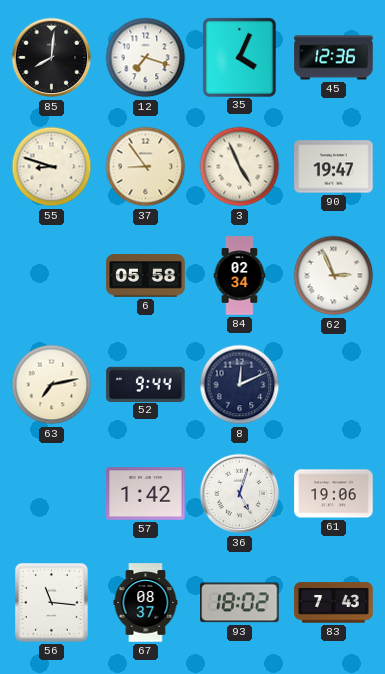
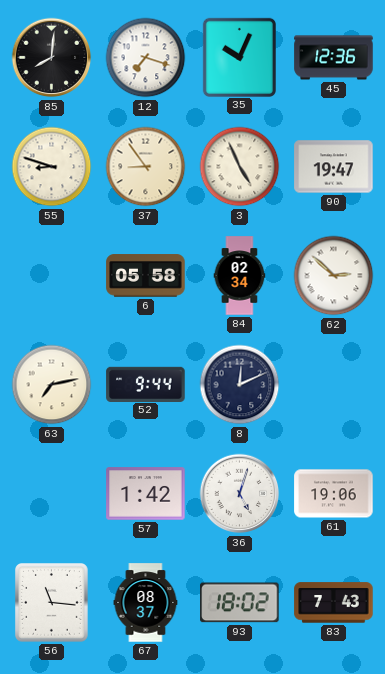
35: 4:04 -> 10:04
62: 2:56 -> 2:52
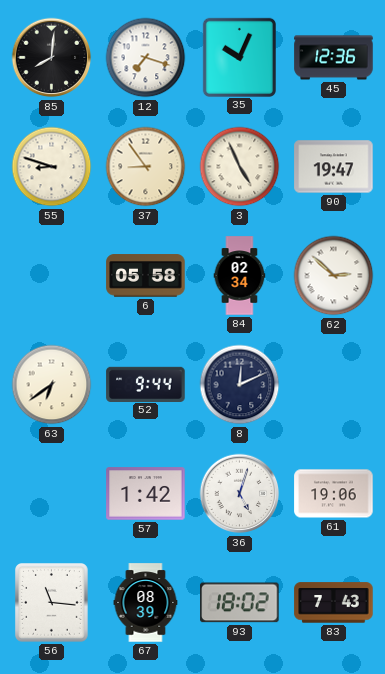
63: 7:13 -> 6:39
67: 08:37 -> 08:39
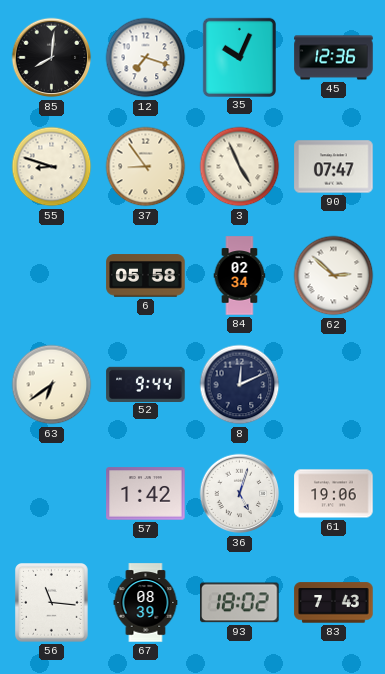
90: 19:47 -> 07:47
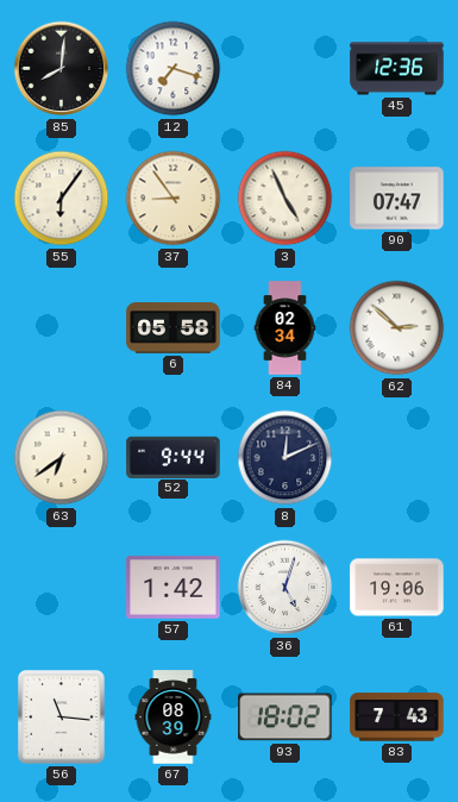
35: 10:04 -> none
55: 8:48 -> 6:06
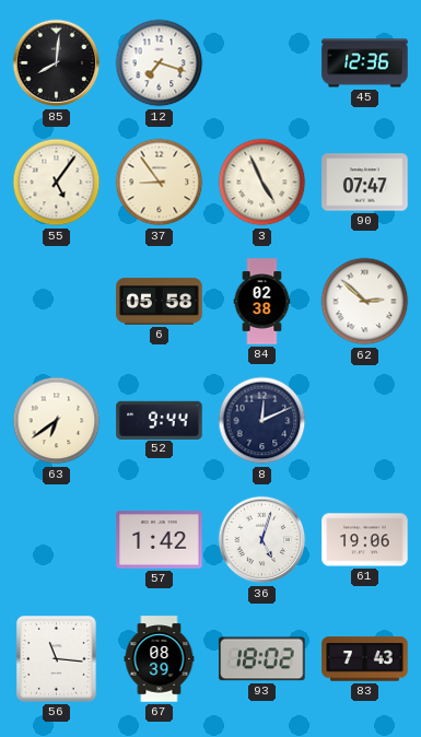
55: 6:06 -> 5:06
84: 02:34 -> 02:38
